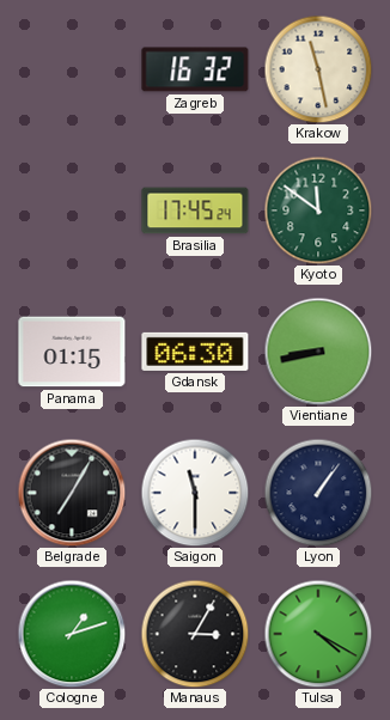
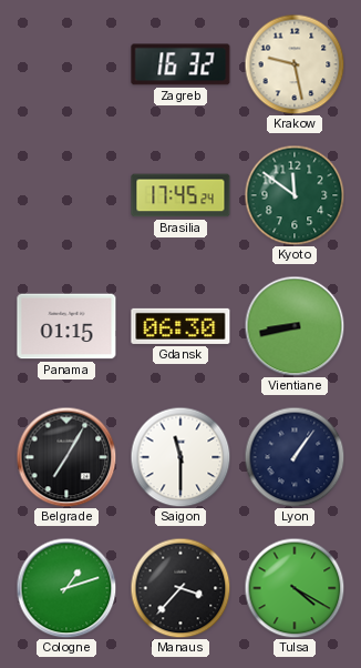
Krakow: 11:28 -> 9:28
Manaus: 3:05 -> 3:37
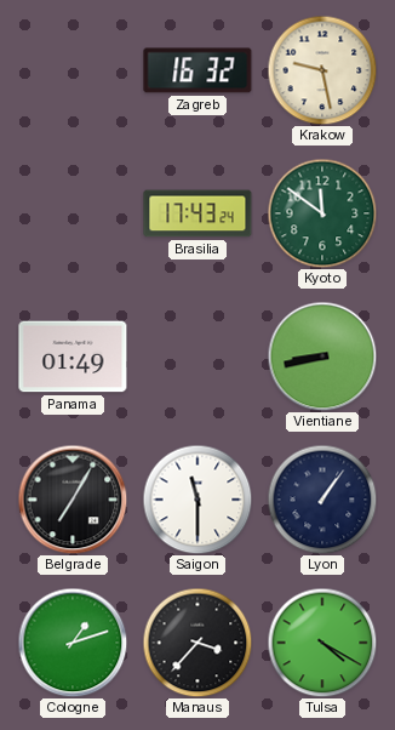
Brasilia: 17:45 -> 17:43
Panama: 01:15 -> 01:49
Gdansk: 06:30 -> none
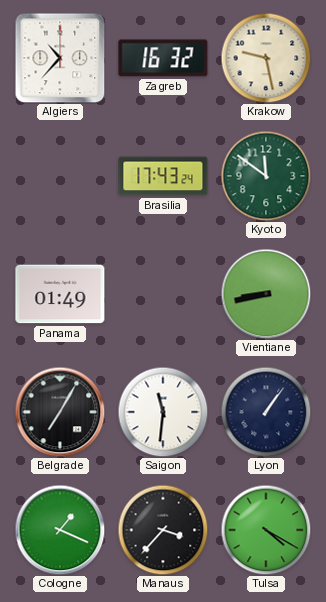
Algiers: none -> 10:37
Saigon: 11:30 -> 11:31
Cologne: 1:12 -> 1:19
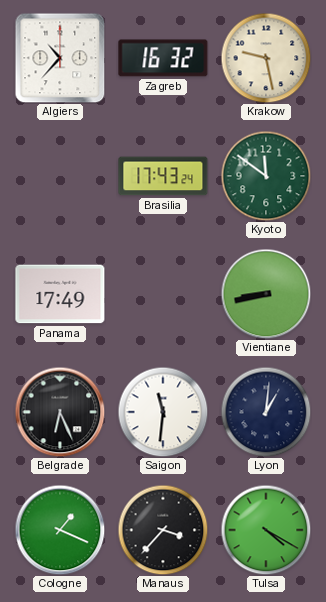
Panama: 01:49 -> 17:49
Belgrade: 7:05 -> 6:26
Lyon: 1:06 -> 1:01
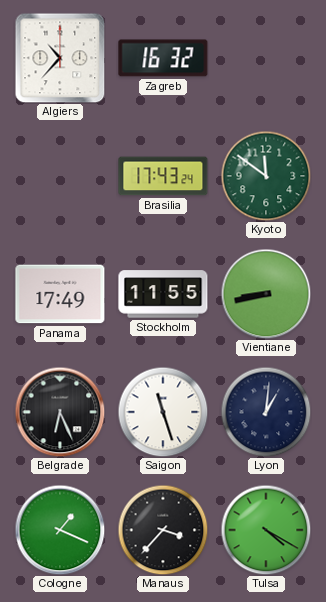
Krakow: 9:28 -> none
Stockholm: none -> 11:55
Saigon: 11:31 -> 11:27
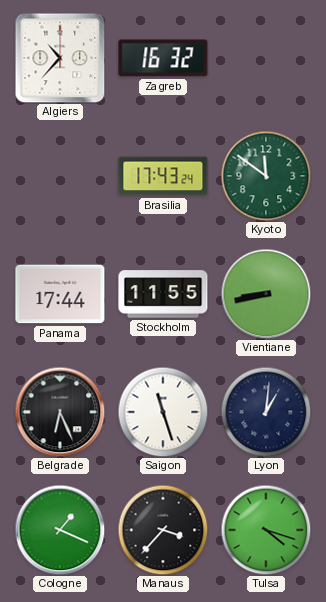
Panama: 17:49 -> 17:44
Tulsa: 4:20 -> 4:18
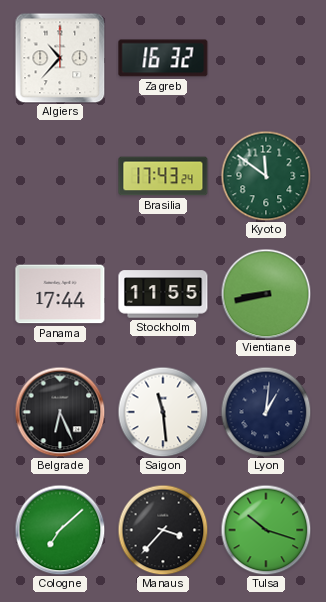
Saigon: 11:27 -> 11:29
Cologne: 1:19 -> 7:08
Tulsa: 4:18 -> 10:18
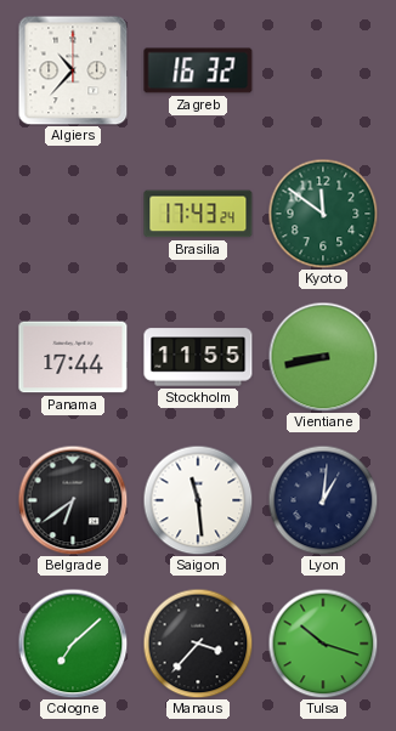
Belgrade: 6:26 -> 6:39
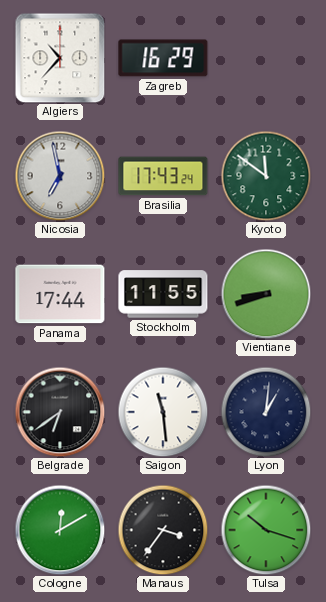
Zagreb: 16:32 -> 16:29
Nicosia: none -> 6:58
Vientiane: 8:43 -> 8:42
Cologne: 7:08 -> 12:10
Manaus: 3:37 -> 3:36
